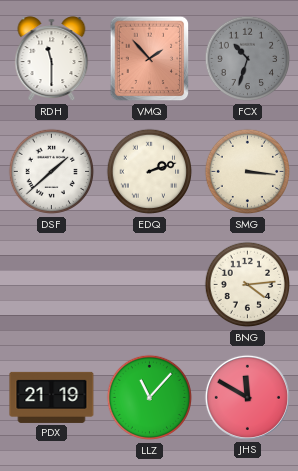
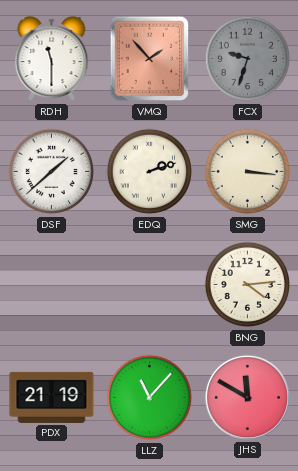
FCX: 10:33 -> 9:33
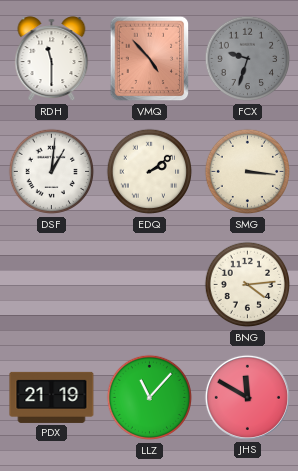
VMQ: 1:53 -> 4:53
DSF: 1:38 -> 1:01
EDQ: 2:12 -> 2:09
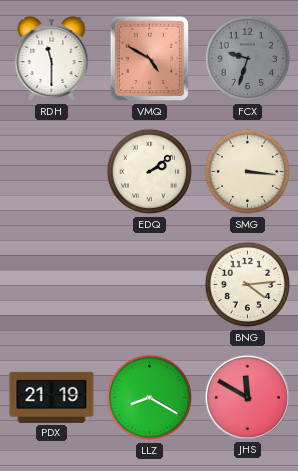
VMQ: 4:53 -> 4:50
DSF: 1:01 -> none
LLZ: 11:07 -> 8:20
